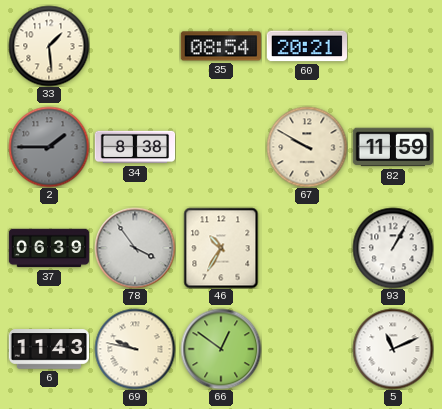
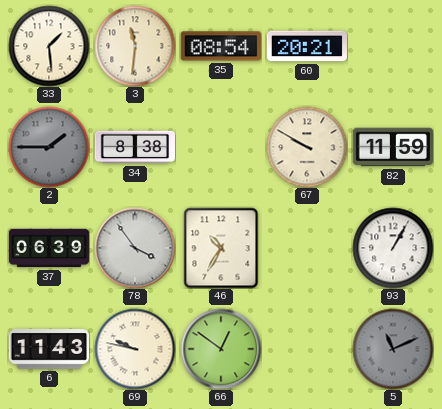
3: none -> 11:31
5 dial: white -> grey
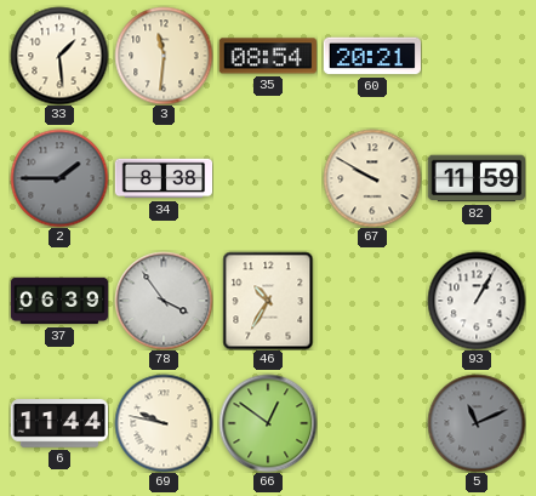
6: 11:43 -> 11:44
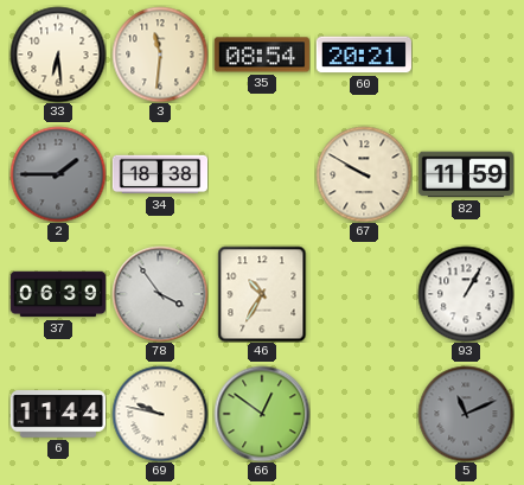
33: 1:29 -> 6:29
34: 8:38 -> 18:38
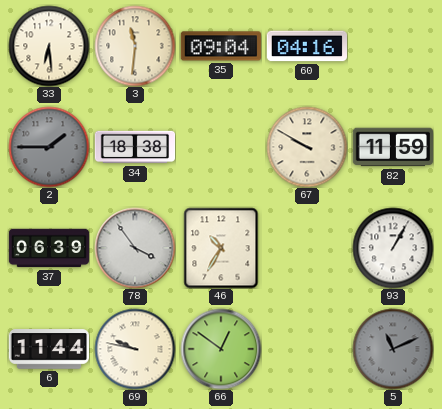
35: 08:54 -> 09:04
60: 20:21 -> 04:16
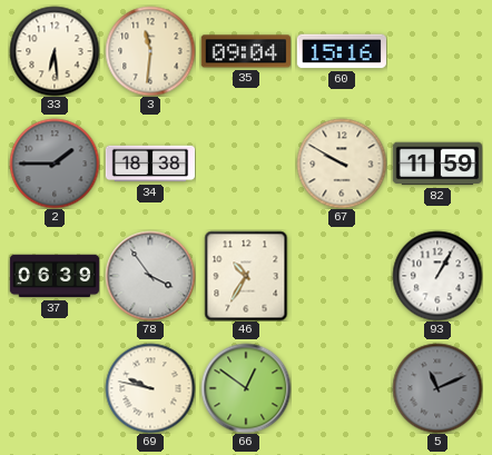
60: 04:16 -> 15:16
6: 11:44 -> none
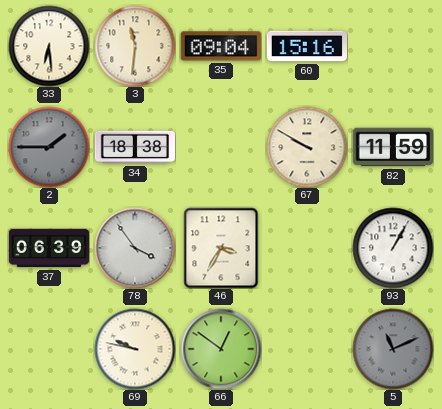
46: 10:35 -> 3:35
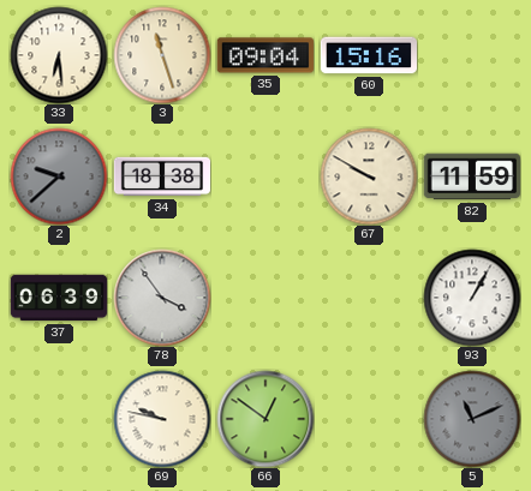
3: 11:31 -> 11:27
2: 1:45 -> 9:38
46: 3:35 -> none
